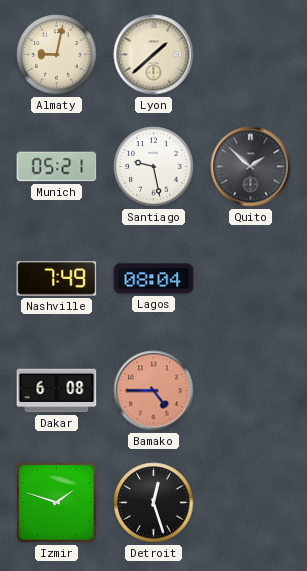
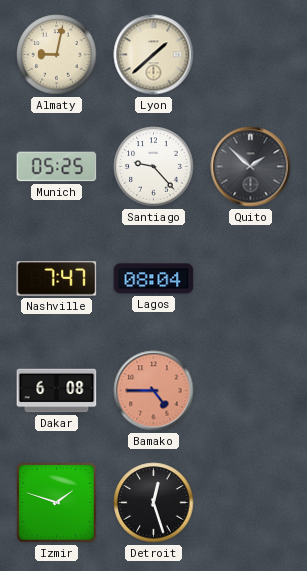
Munich: 05:21 -> 05:25
Santiago: 9:28 -> 9:23
Nashville: 7:49 -> 7:47
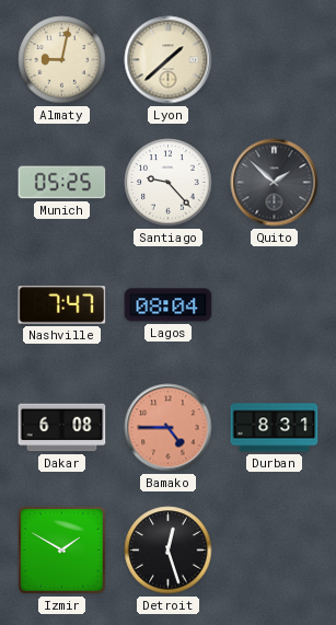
Durban: none -> 8:31
Izmir: 1:48 -> 1:50
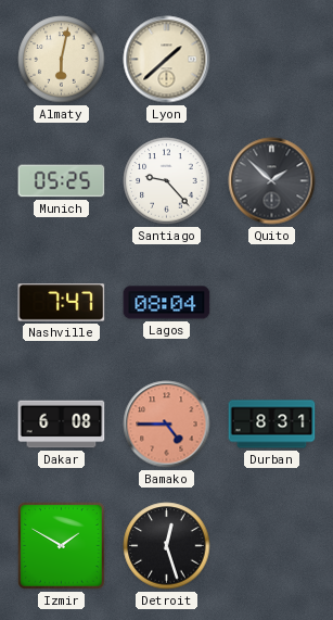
Almaty: 9:02 -> 6:02
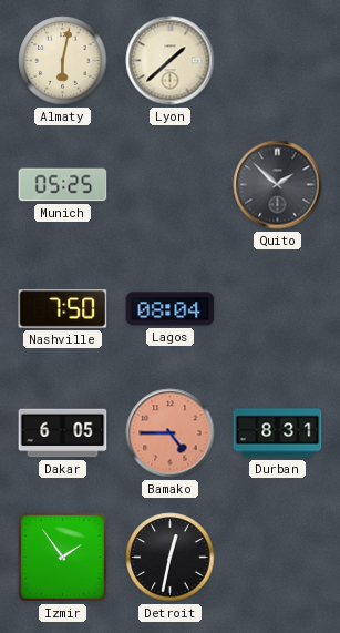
Santiago: 9:23 -> none
Nashville: 7:47 -> 7:50
Dakar: 6:08 -> 6:05
Izmir: 1:50 -> 1:54
Detroit: 12:27 -> 12:32
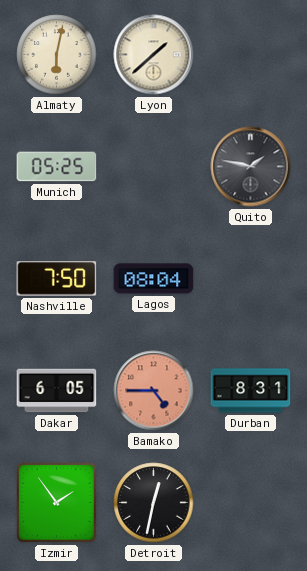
Quito: 1:52 -> 1:47
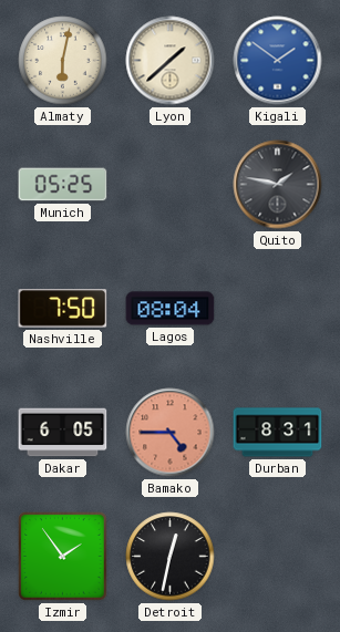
Kigali: none -> 1:51
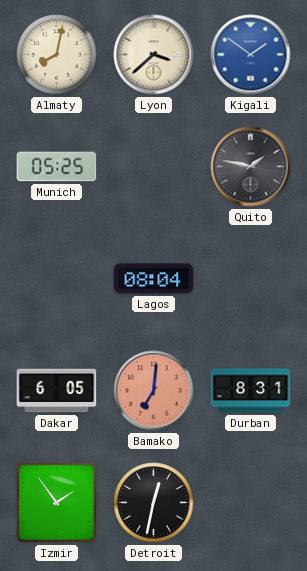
Almaty: 6:02 -> 8:02
Lyon: 1:38 -> 3:38
Nashville: 7:50 -> none
Bamako: 4:45 -> 7:01
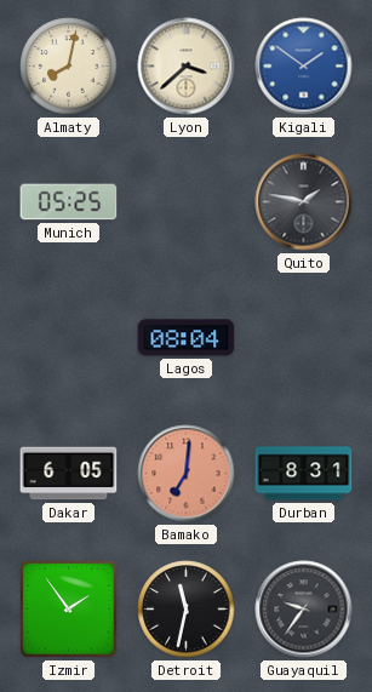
Detroit: 12:32 -> 11:32
Guayaquil: none -> 9:36
